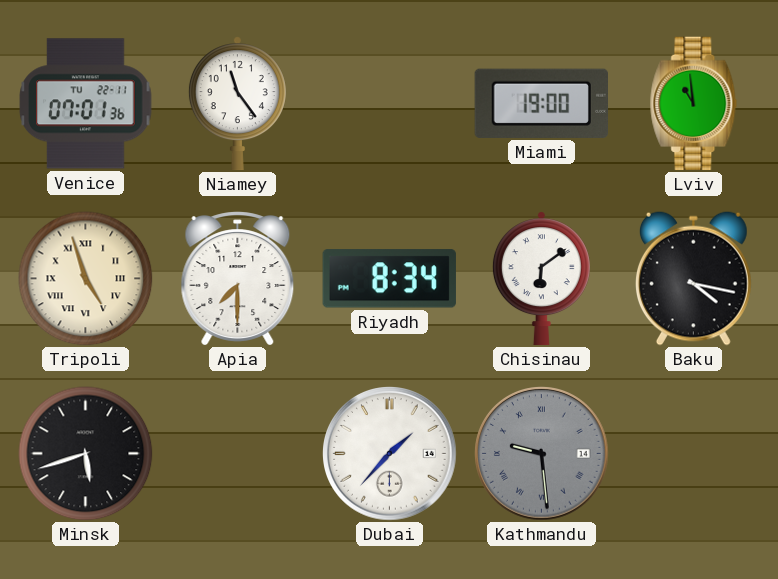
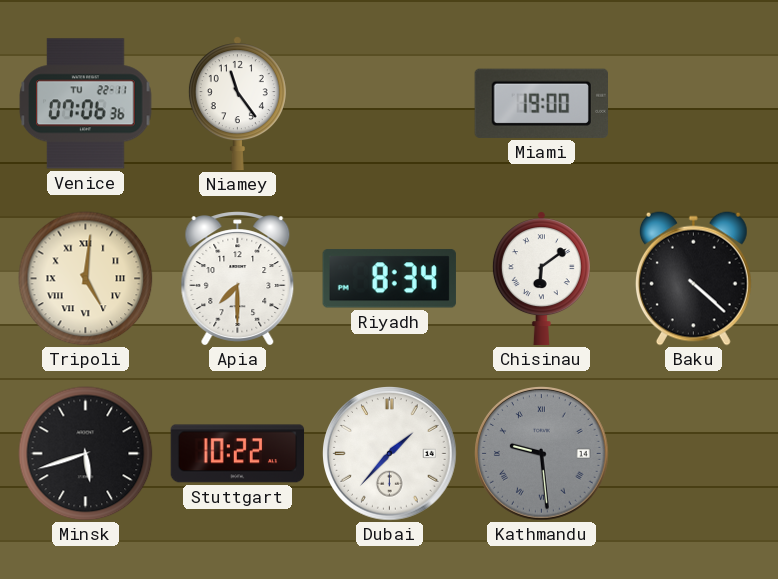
Venice: 07:01 -> 07:06
Lviv: 10:59 -> none
Tripoli: 4:57 -> 5:01
Baku: 4:17 -> 4:22
Stuttgart: none -> 10:22
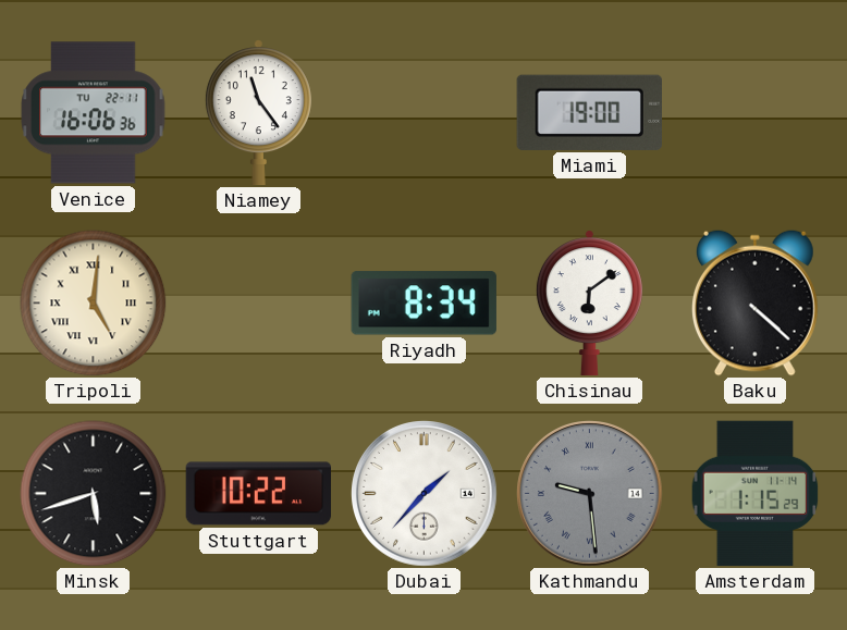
Venice: 07:06 -> 16:06
Apia: 7:30 -> none
Amsterdam: none -> 1:15
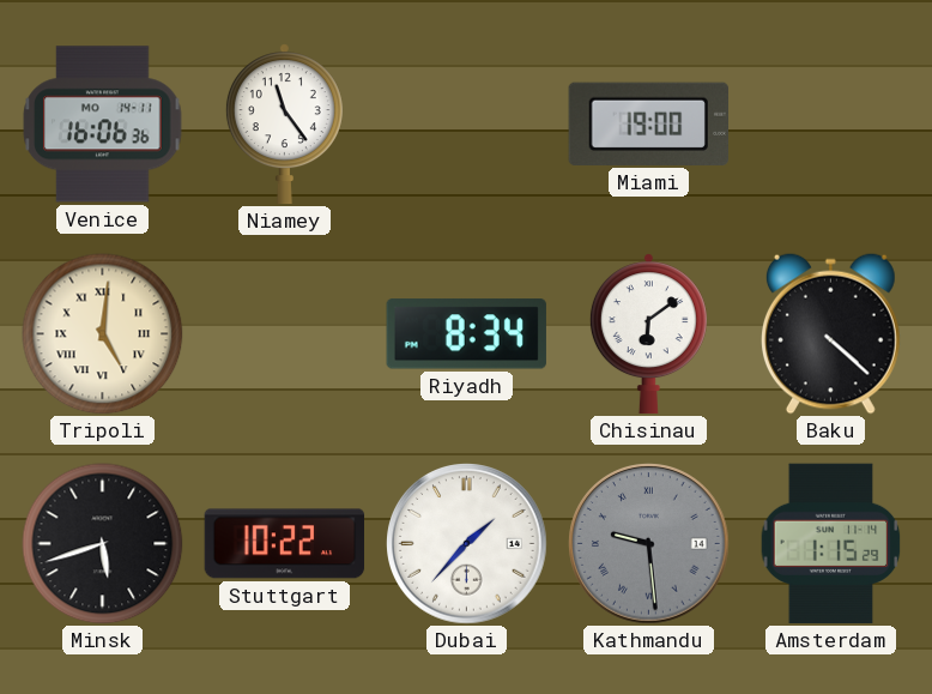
Venice date: TU 22-11 -> MO 14-11
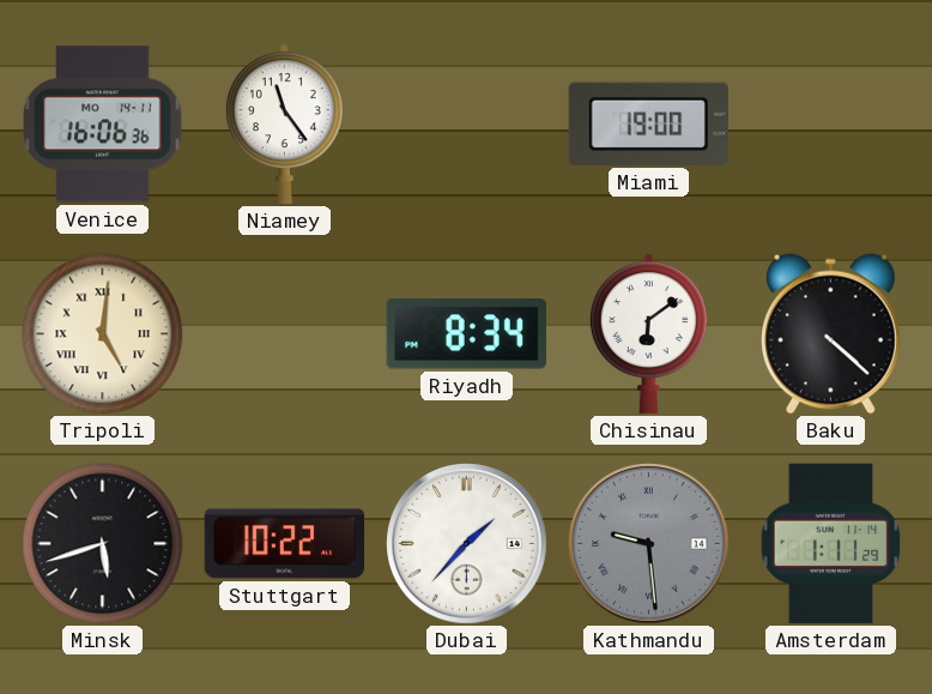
Amsterdam: 1:15 -> 1:11
